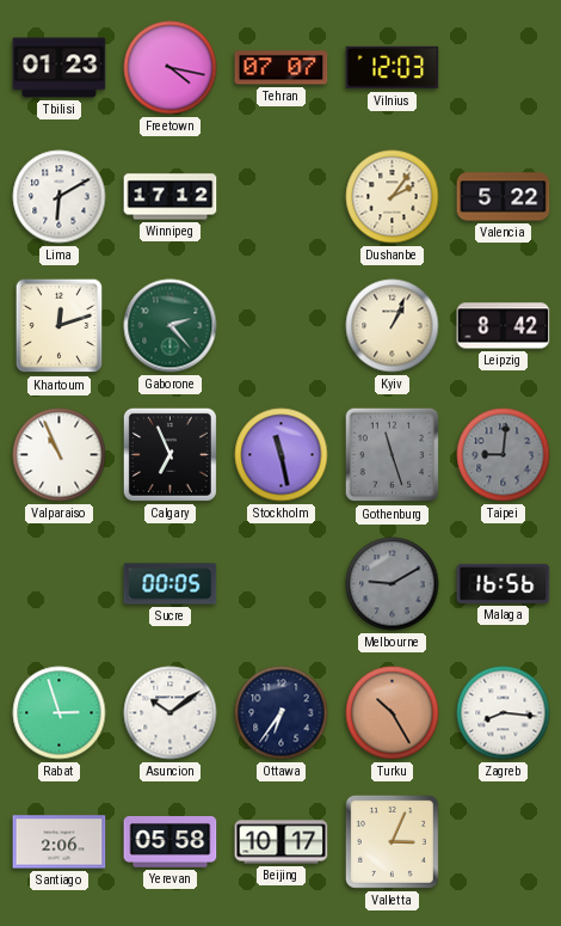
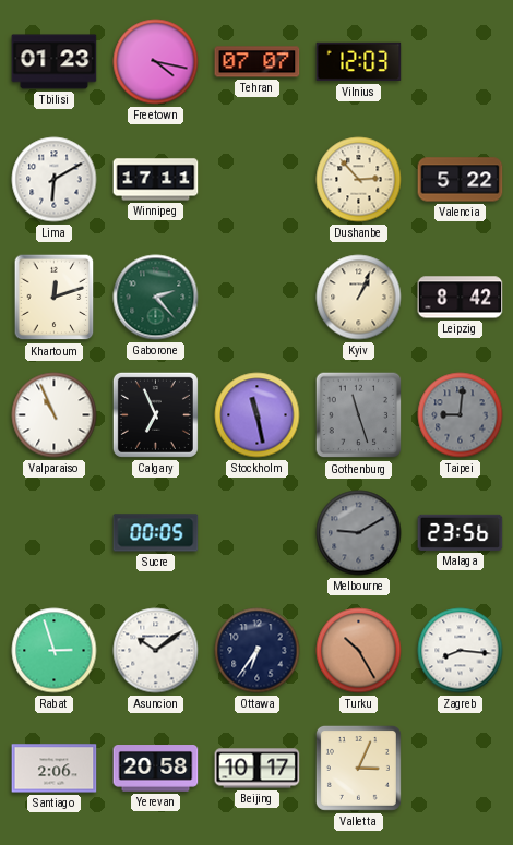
Winnipeg: 17:12 -> 17:11
Dushanbe: 2:06 -> 2:53
Malaga: 16:56 -> 23:56
Yerevan: 05:58 -> 20:58
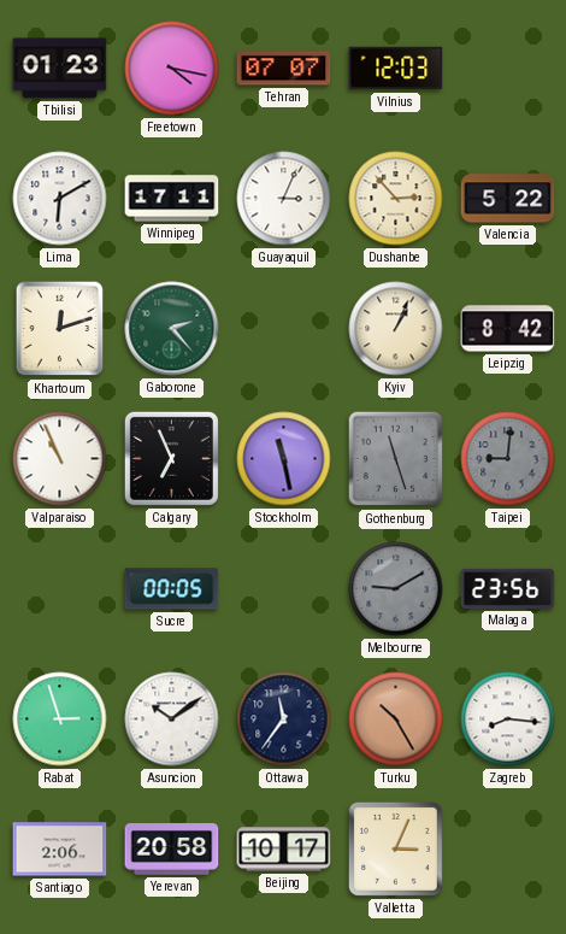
Guayaquil: none -> 3:04
Ottawa: 6:36 -> 11:36
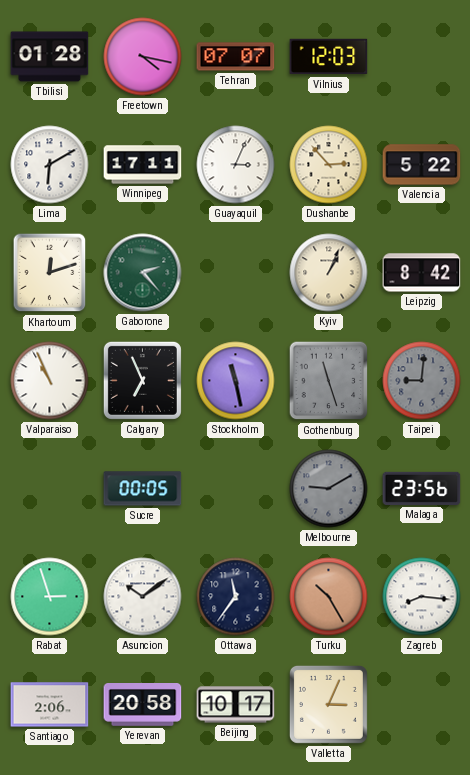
Tbilisi: 01:23 -> 01:28
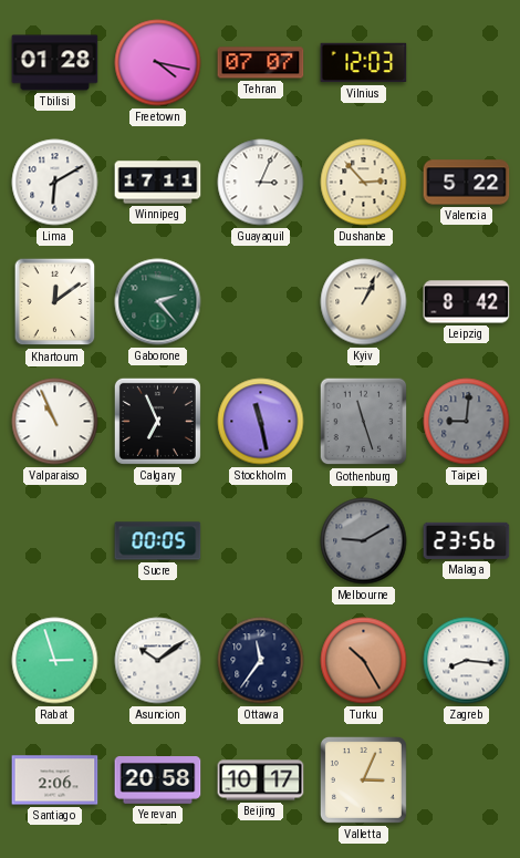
Khartoum: 12:12 -> 12:09
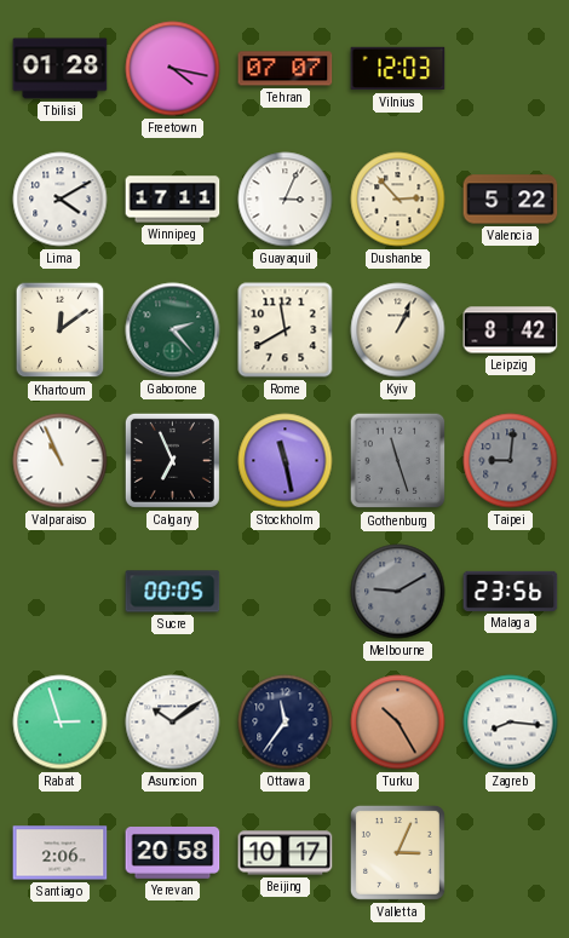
Lima: 6:10 -> 4:10
Rome: none -> 11:40
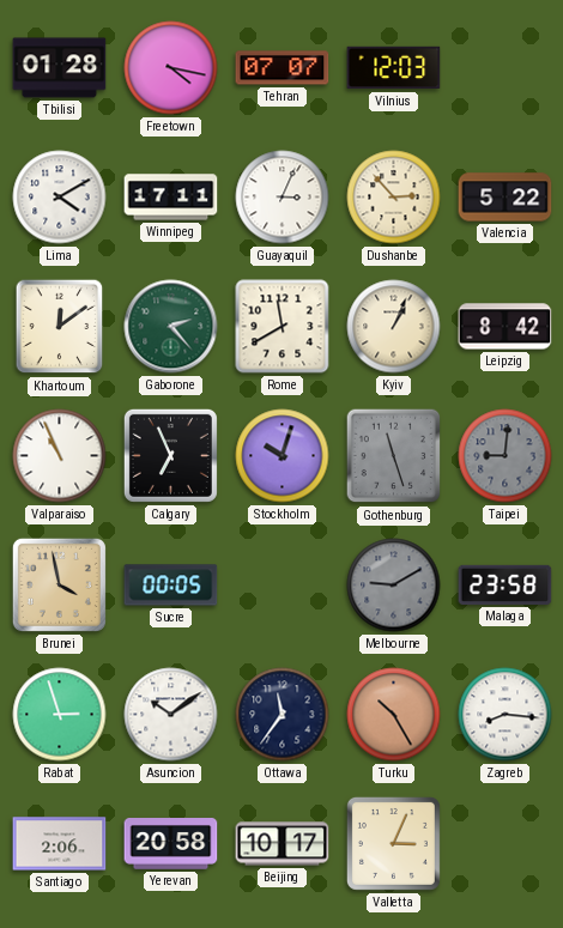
Stockholm: 11:28 -> 10:03
Brunei: none -> 3:58
Malaga: 23:56 -> 23:58
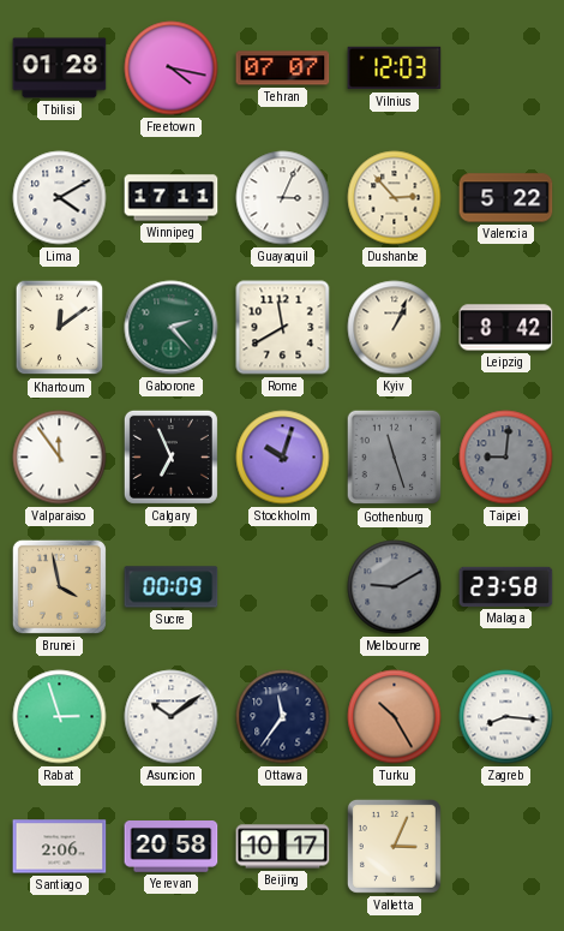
Valparaiso: 10:56 -> 11:54
Sucre: 00:05 -> 00:09
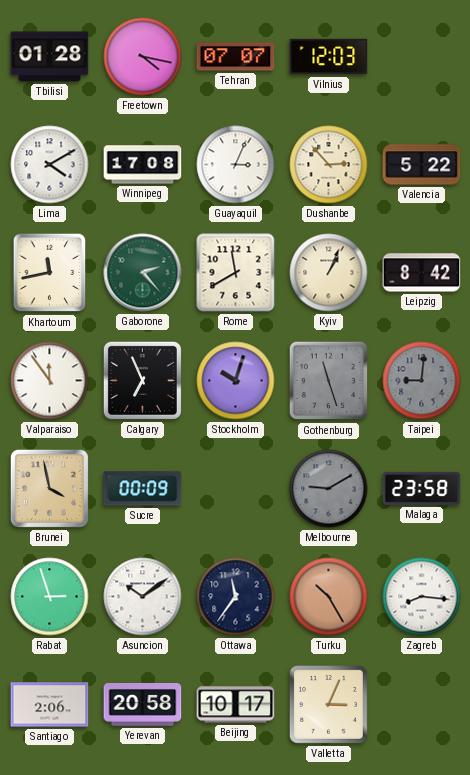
Winnipeg: 17:11 -> 17:08
Khartoum: 12:09 -> 11:43
